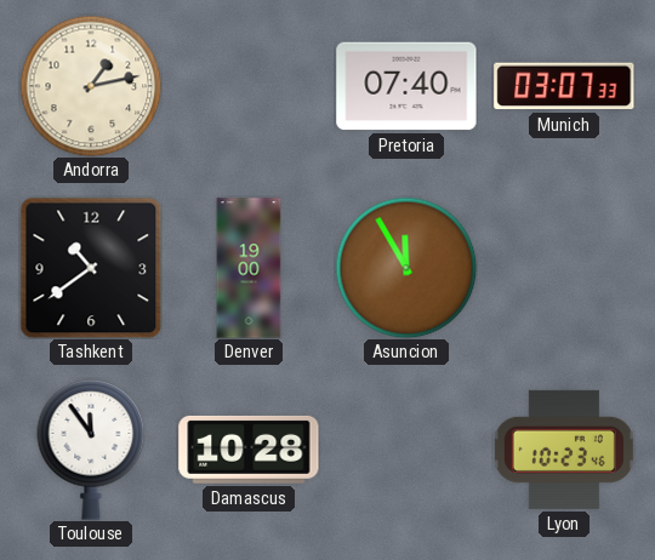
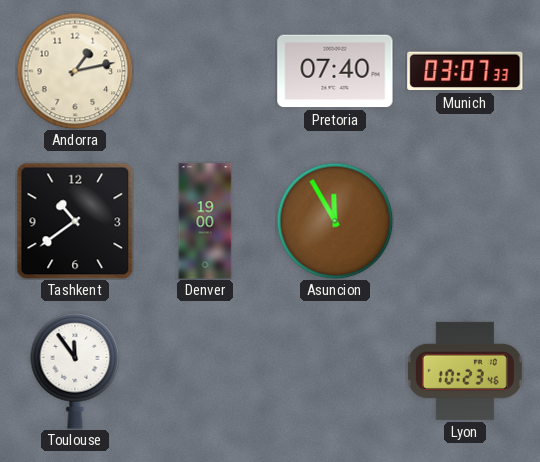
Damascus: 10:28 -> none
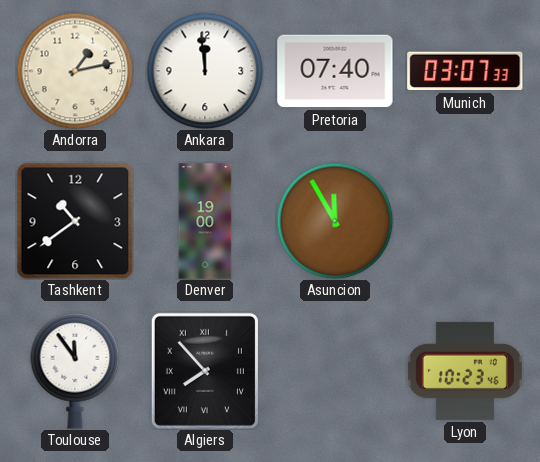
Ankara: none -> 11:59
Algiers: none -> 7:53
